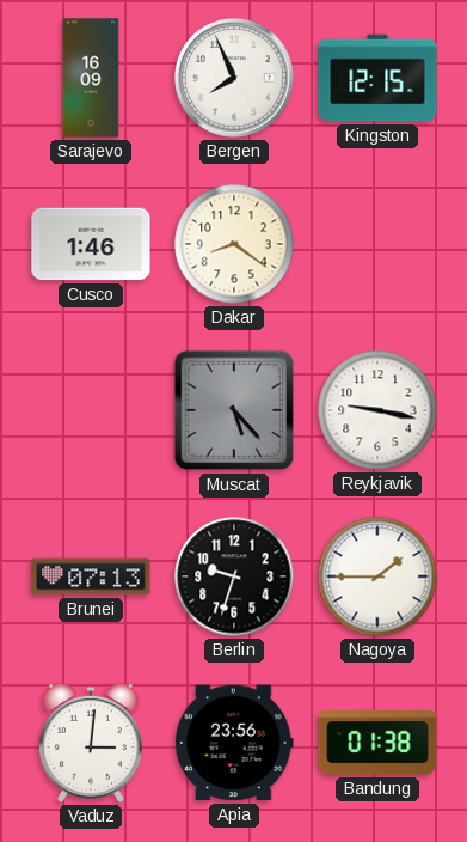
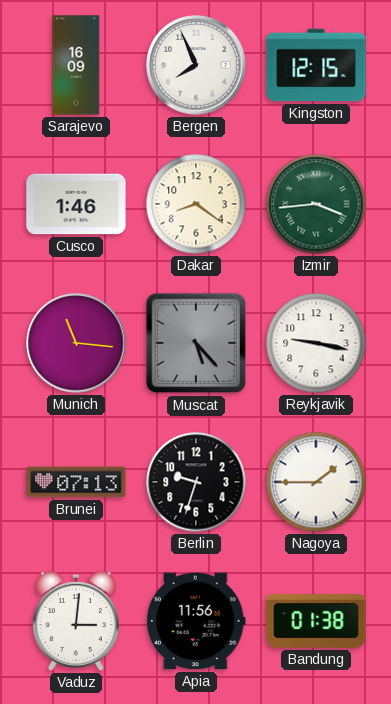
Izmir: none -> 3:44
Munich: none -> 11:16
Apia: 23:56 -> 11:56
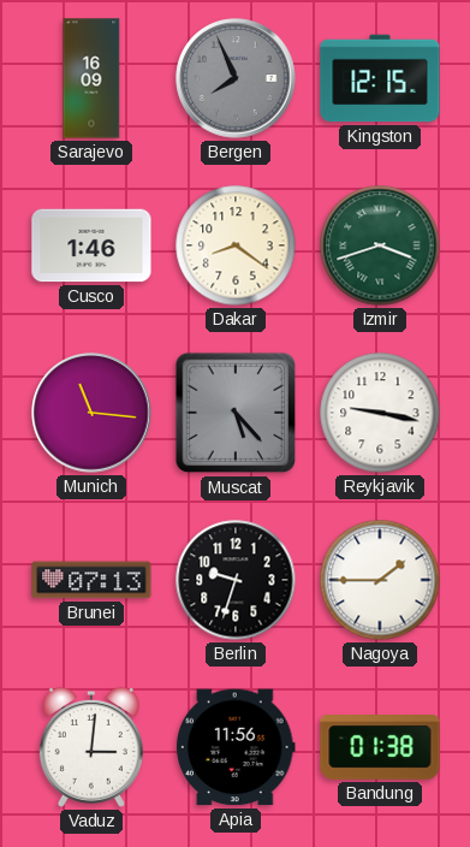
Bergen dial: white -> grey
Izmir: 3:44 -> 3:42
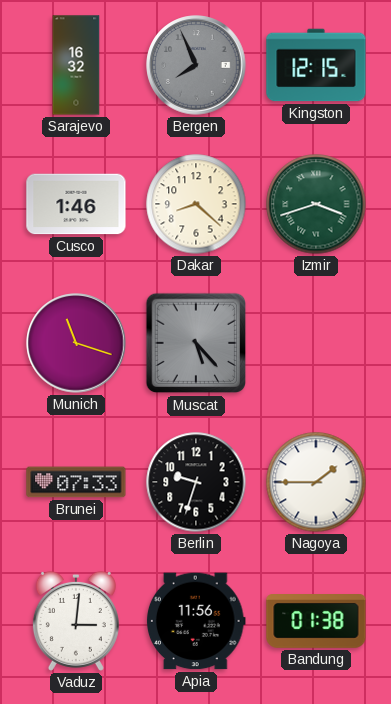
Sarajevo: 16:09 -> 16:32
Dakar: 8:21 -> 8:22
Munich: 11:16 -> 11:18
Reykjavik: 9:17 -> none
Brunei: 07:13 -> 07:33
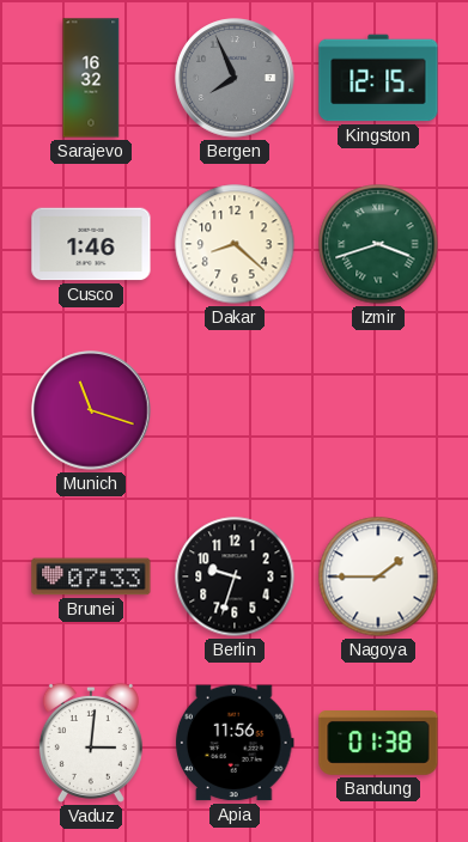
Muscat: 5:23 -> none
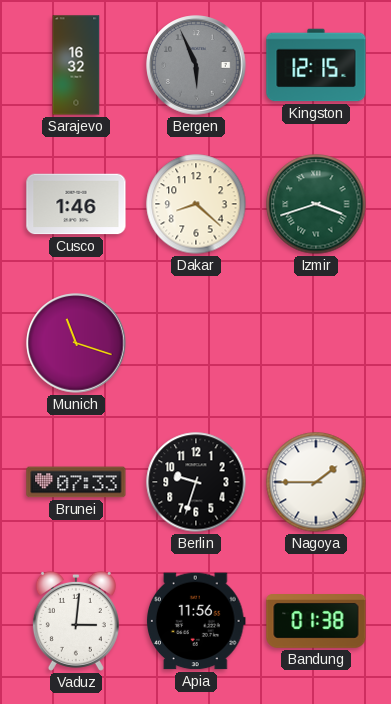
Bergen: 7:56 -> 5:56
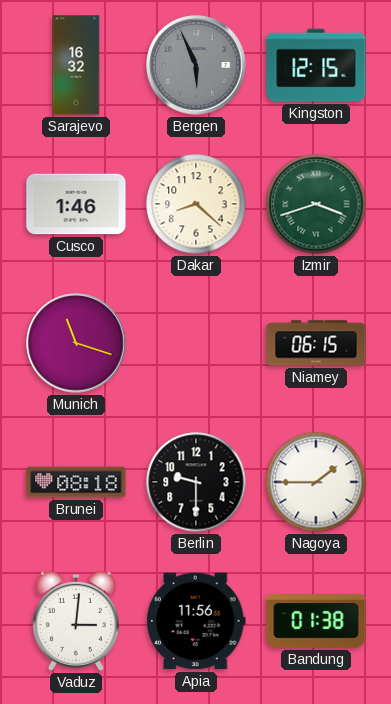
Niamey: none -> 06:15
Brunei: 07:33 -> 08:18
Berlin: 9:33 -> 9:30
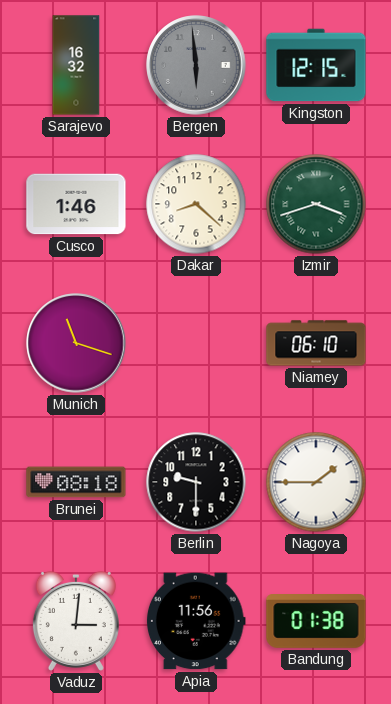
Bergen: 5:56 -> 5:59
Niamey: 06:15 -> 06:10
